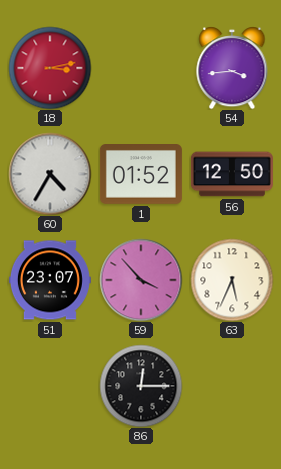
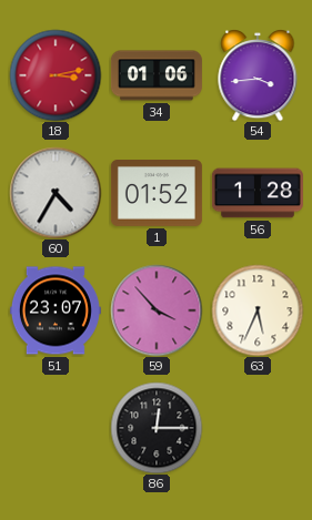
34: none -> 01:06
56: 12:50 -> 1:28
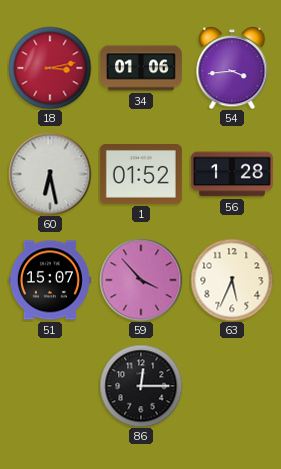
60: 4:35 -> 6:28
51: 23:07 -> 15:07
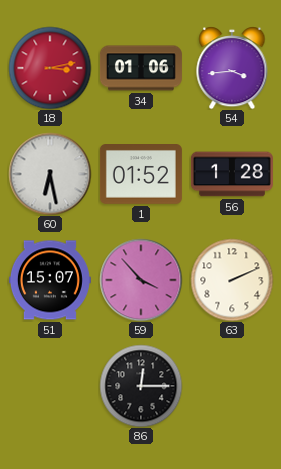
63: 5:34 -> 2:11
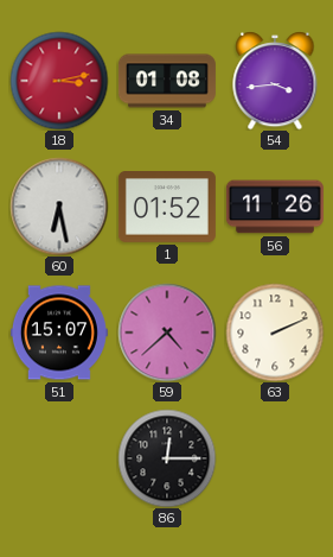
34: 01:06 -> 01:08
56: 1:28 -> 11:26
59: 3:53 -> 4:38
